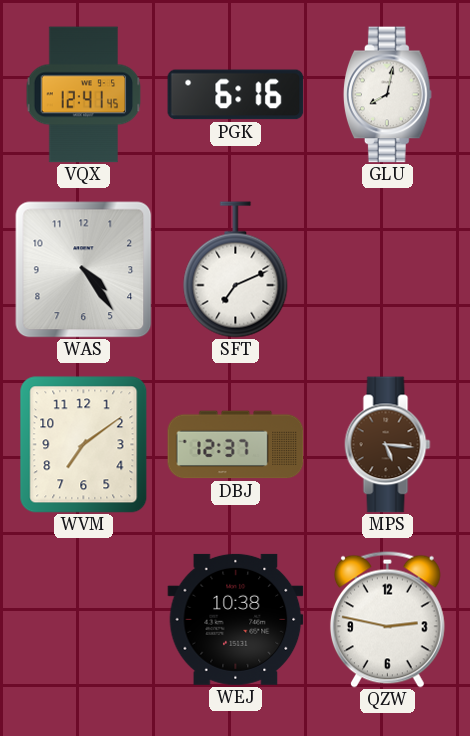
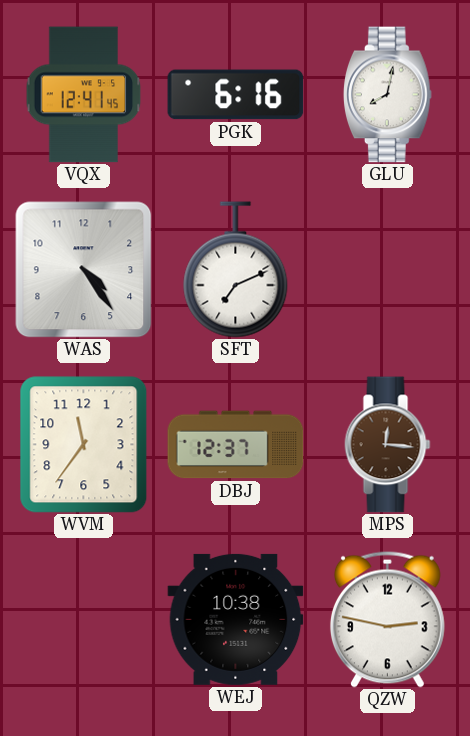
WVM: 7:09 -> 11:36
MPS: 5:16 -> 12:16
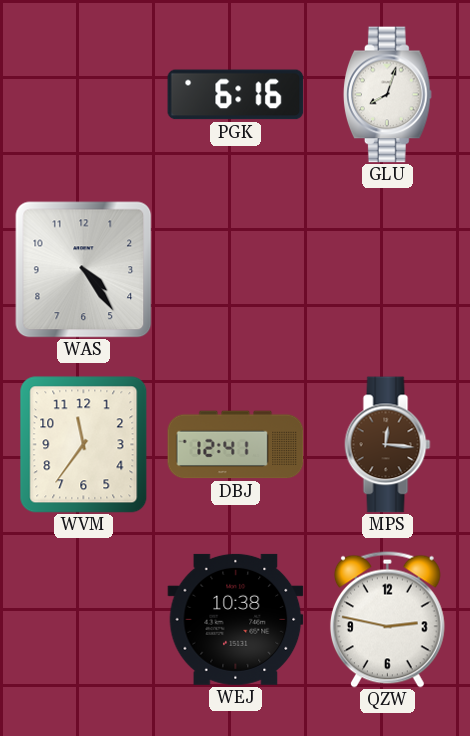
VQX: 12:41 -> none
GLU: 8:02 -> 8:03
SFT: 7:11 -> none
DBJ: 12:37 -> 12:41
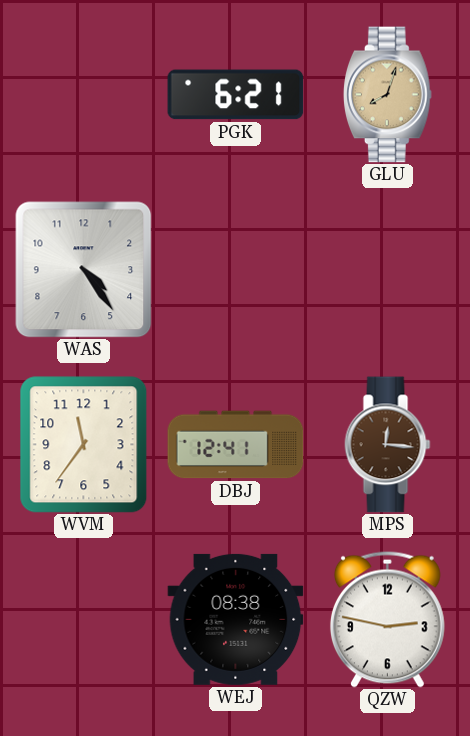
PGK: 6:16 -> 6:21
GLU dial: white -> champagne
WEJ: 10:38 -> 08:38
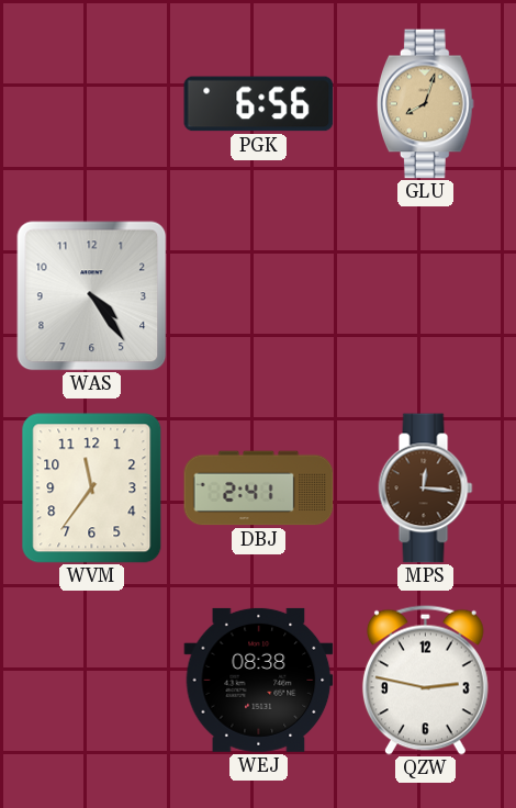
PGK: 6:21 -> 6:56
DBJ: 12:41 -> 2:41
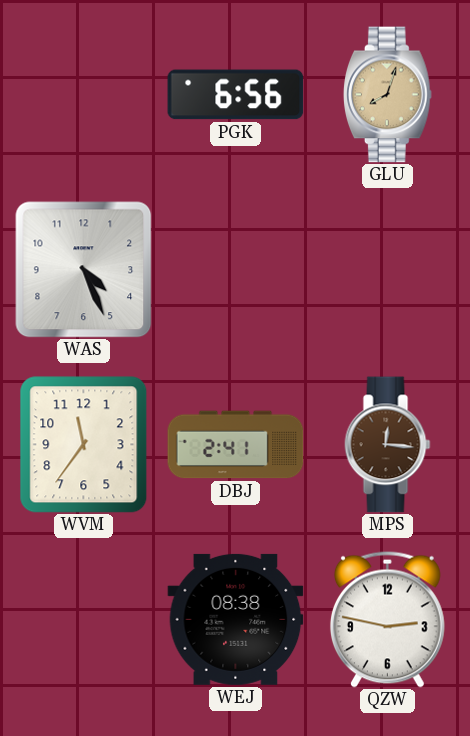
WAS: 4:24 -> 4:26
